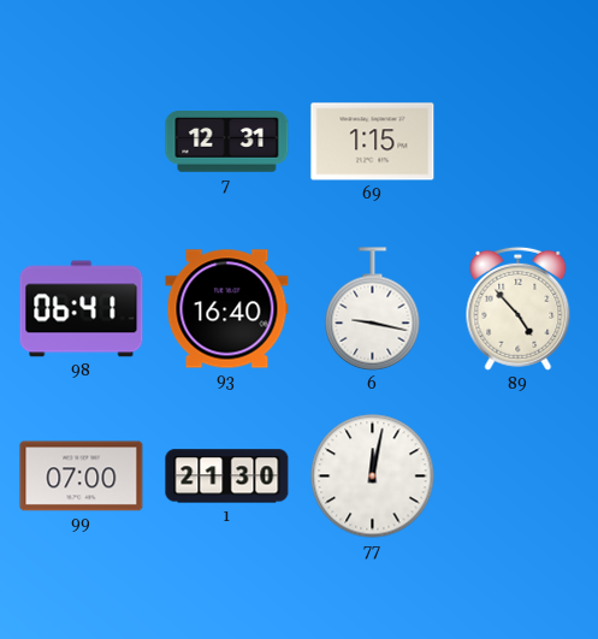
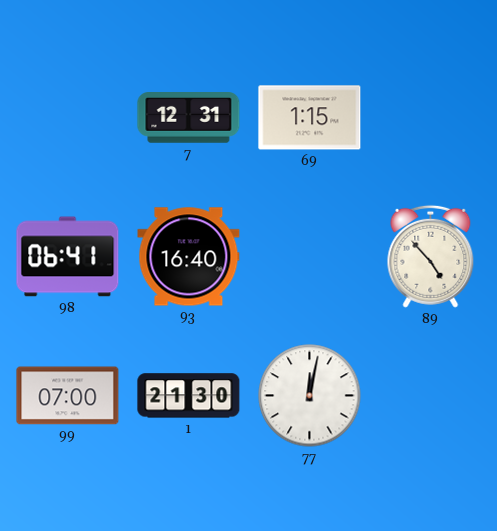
6: 9:17 -> none
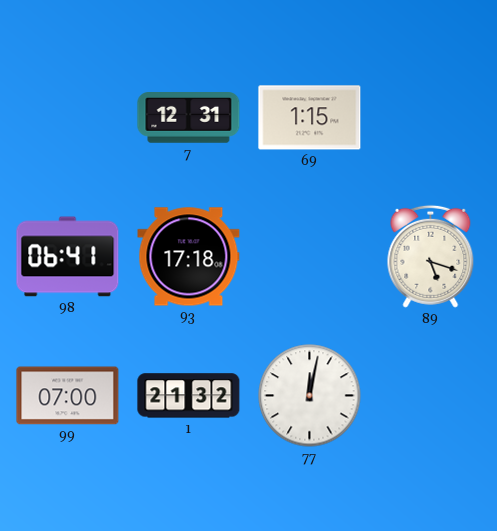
93: 16:40 -> 17:18
89: 4:53 -> 5:18
1: 21:30 -> 21:32
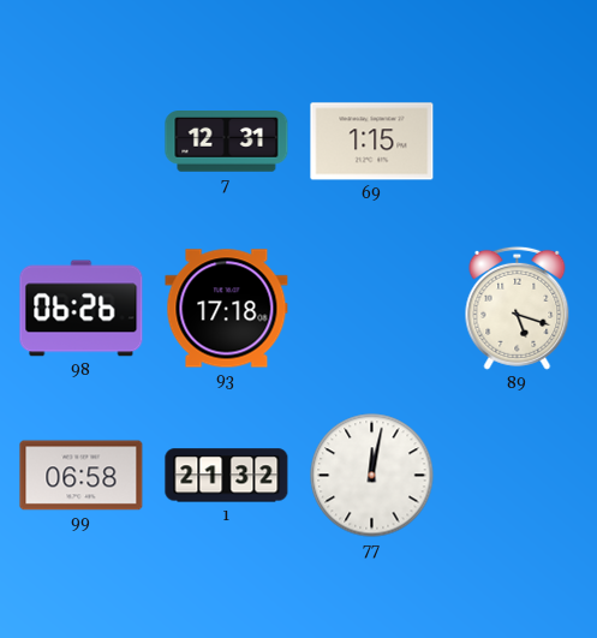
98: 06:41 -> 06:26
99: 07:00 -> 06:58
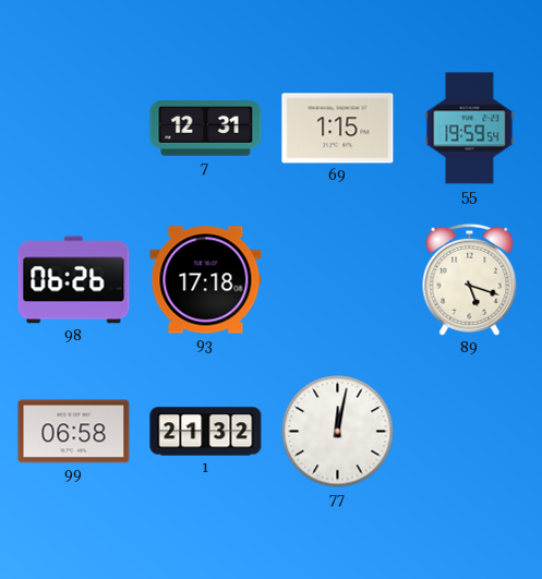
55: none -> 19:59
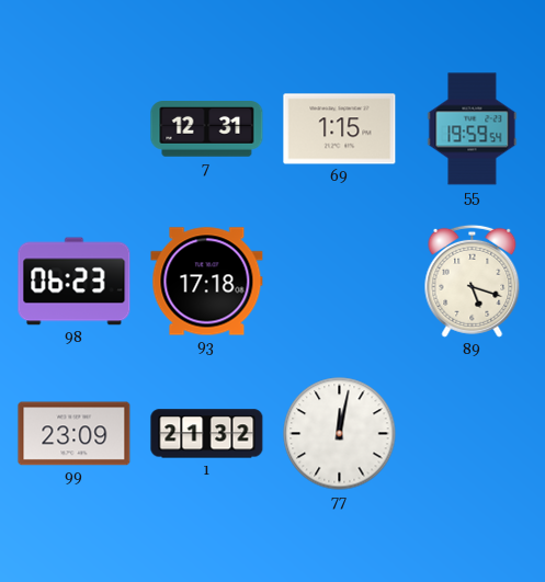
98: 06:26 -> 06:23
99: 06:58 -> 23:09
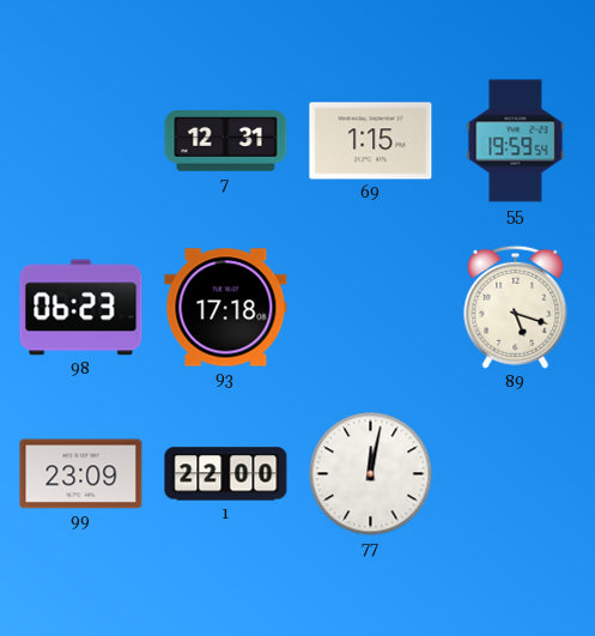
1: 21:32 -> 22:00
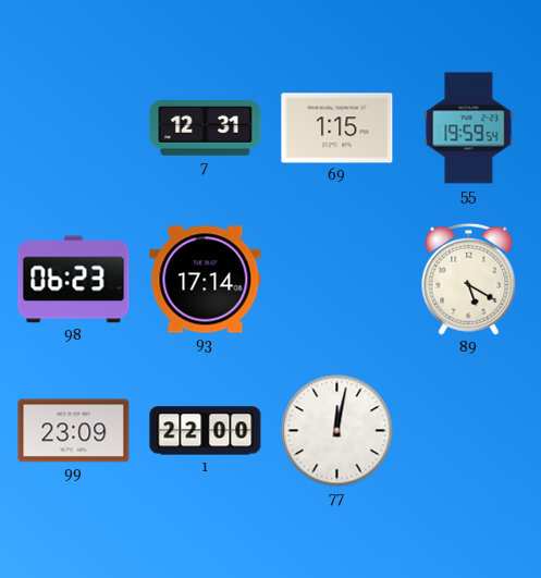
93: 17:18 -> 17:14
89: 5:18 -> 5:20
